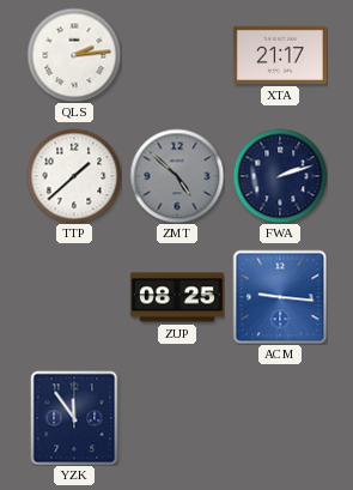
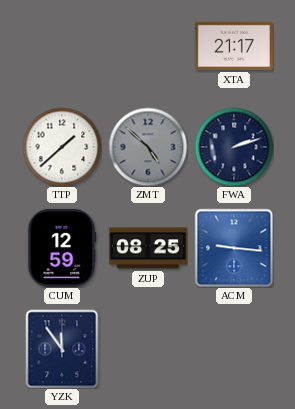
QLS: 2:14 -> none
CUM: none -> 12:59
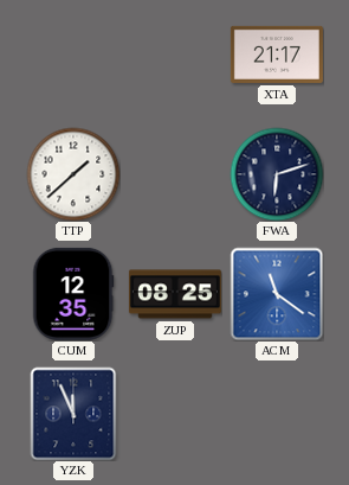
ZMT: 4:52 -> none
FWA: 2:12 -> 6:12
CUM: 12:59 -> 12:35
ACM: 9:16 -> 11:21
YZK: 11:54 -> 11:56
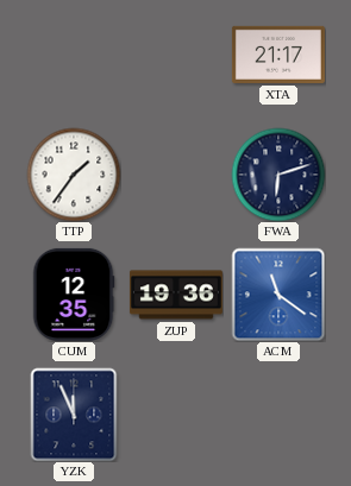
TTP: 1:38 -> 1:36
ZUP: 08:25 -> 19:36
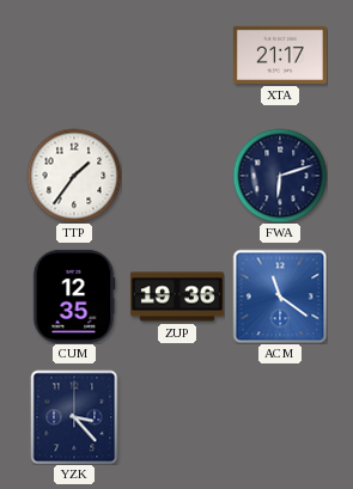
YZK: 11:56 -> 3:23
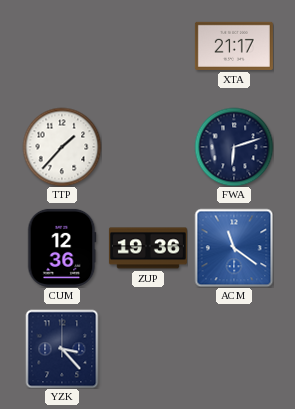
TTP: 1:36 -> 1:37
CUM: 12:35 -> 12:36
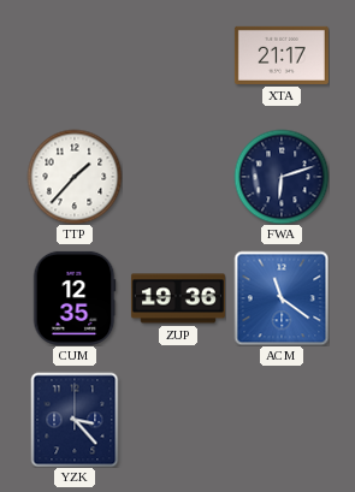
CUM: 12:36 -> 12:35
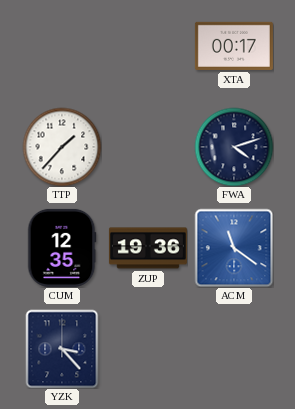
XTA: 21:17 -> 00:17
FWA: 6:12 -> 4:12
